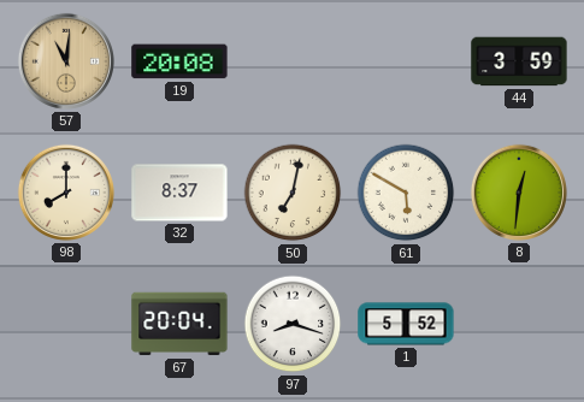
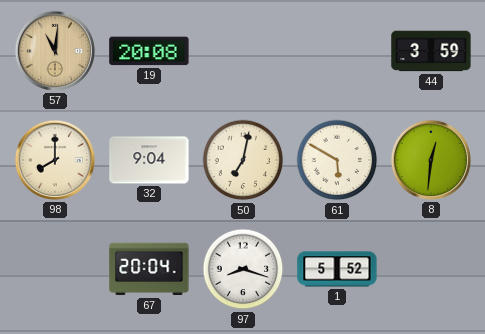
32: 8:37 -> 9:04
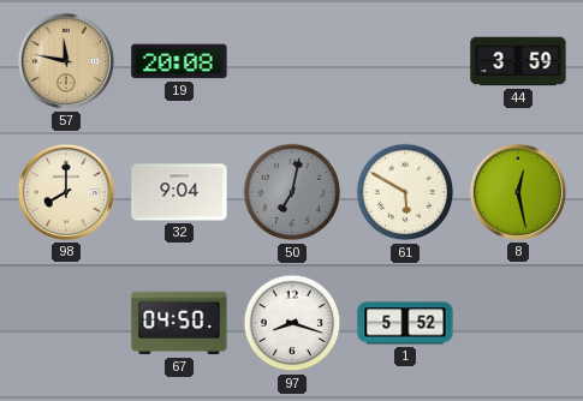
57: 11:01 -> 11:47
50 dial: cream -> grey
8: 12:31 -> 12:28
67: 20:04 -> 04:50
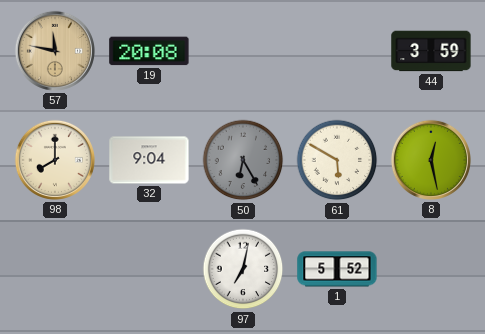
50: 7:02 -> 6:25
67: 04:50 -> none
97: 8:18 -> 7:02
